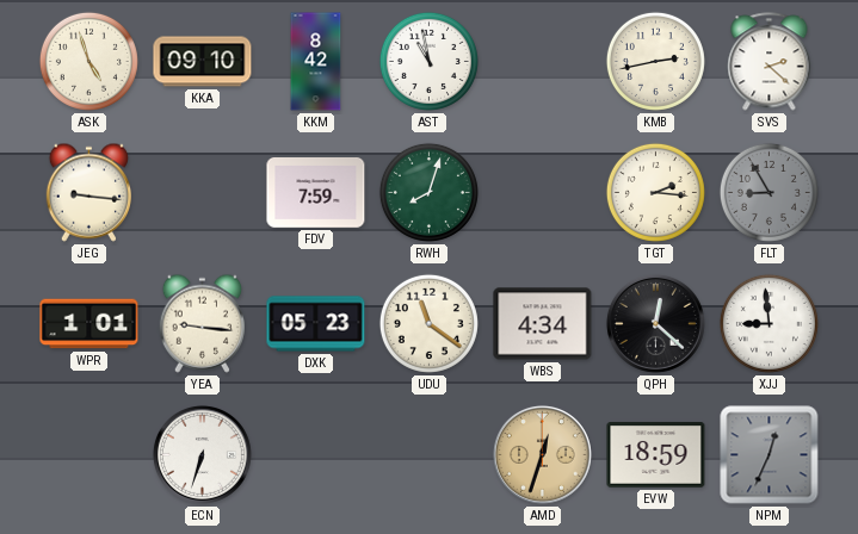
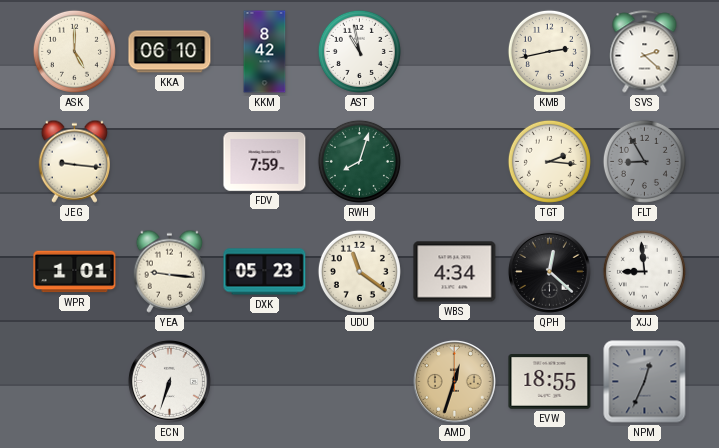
ASK: 4:57 -> 5:00
KKA: 09:10 -> 06:10
EVW: 18:59 -> 18:55
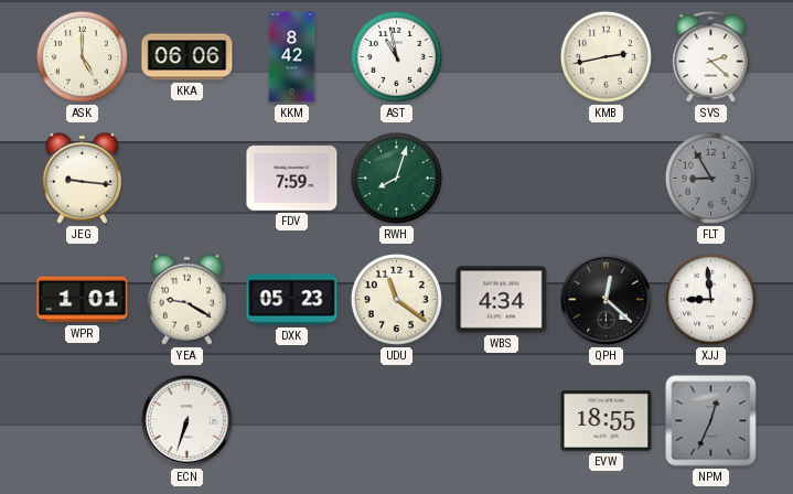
KKA: 06:10 -> 06:06
TGT: 2:16 -> none
YEA: 9:16 -> 9:20
AMD: 12:33 -> none
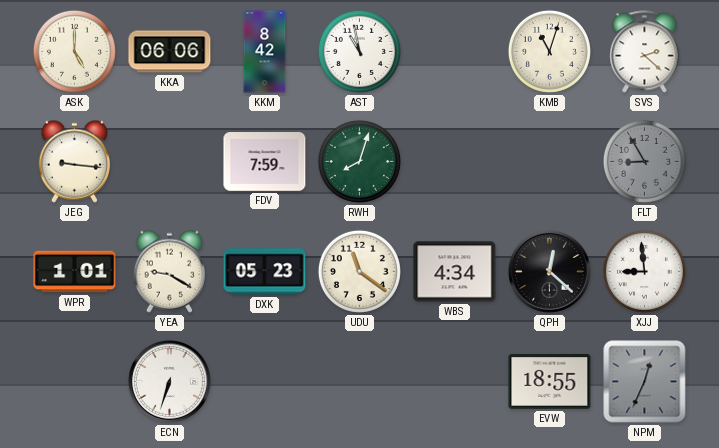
KMB: 2:43 -> 11:03
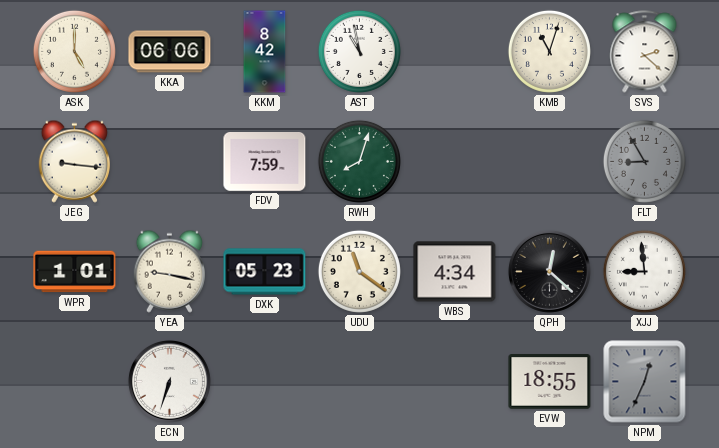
YEA: 9:20 -> 9:17
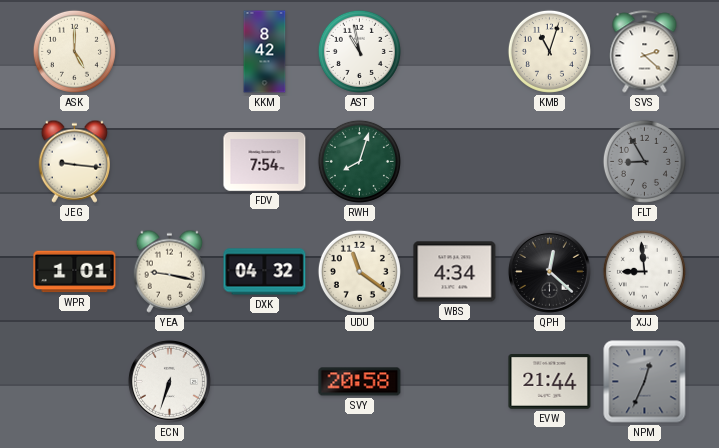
KKA: 06:06 -> none
FDV: 7:59 -> 7:54
DXK: 05:23 -> 04:32
SVY: none -> 20:58
EVW: 18:55 -> 21:44
